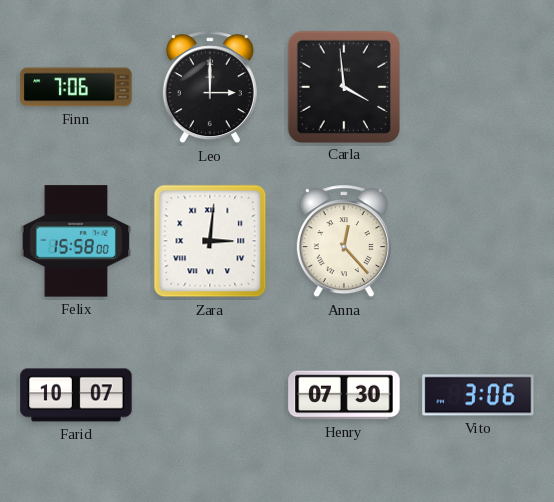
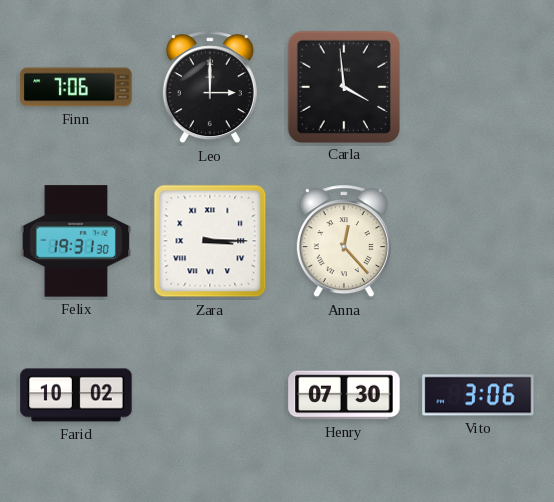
Felix: 15:58 -> 19:31
Zara: 3:01 -> 3:15
Farid: 10:07 -> 10:02
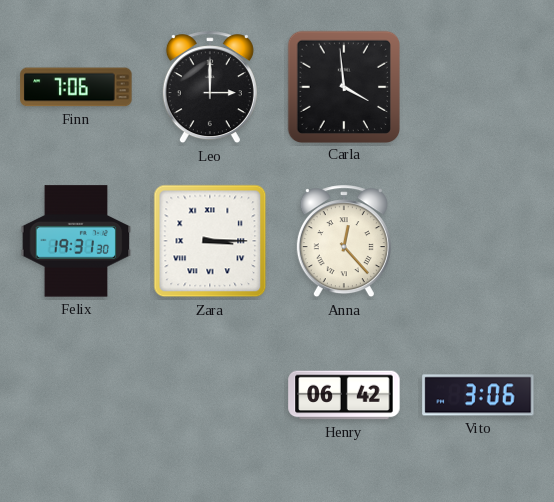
Farid: 10:02 -> none
Henry: 07:30 -> 06:42
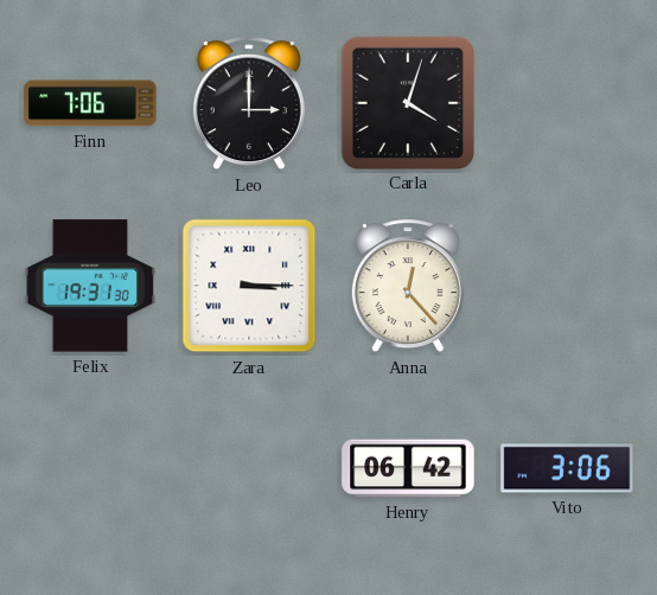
Carla: 3:59 -> 4:03
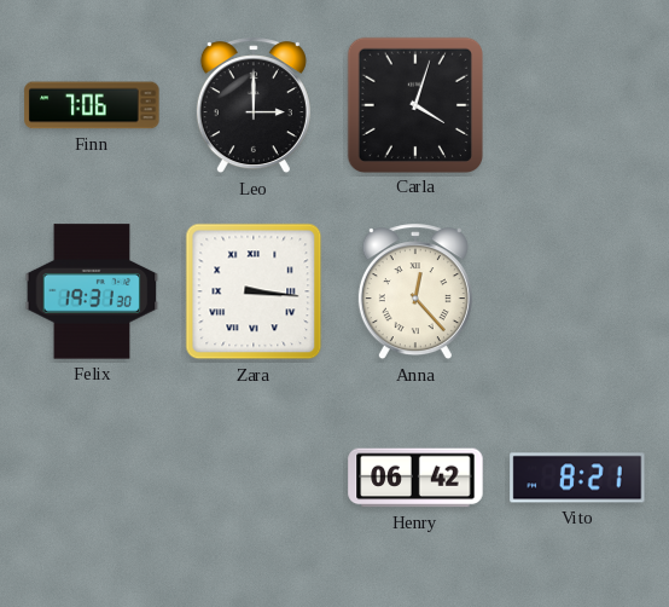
Zara: 3:15 -> 3:16
Vito: 3:06 -> 8:21
